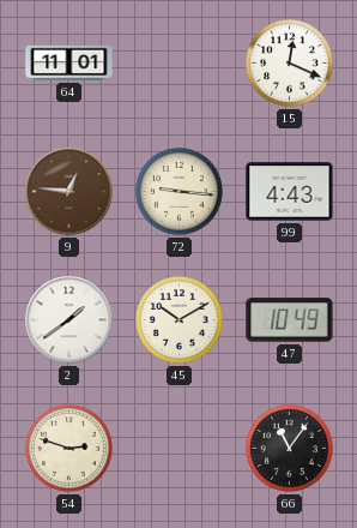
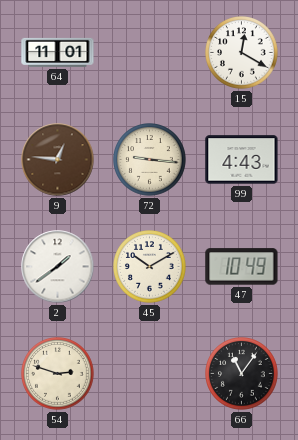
15: 12:19 -> 12:20
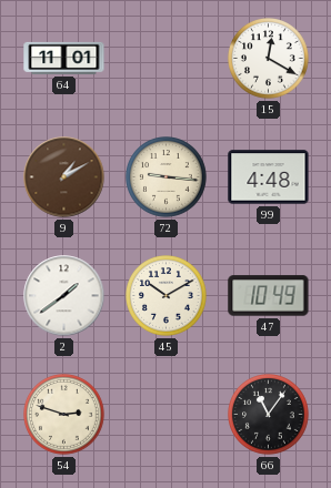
9: 12:46 -> 1:10
99: 4:43 -> 4:48
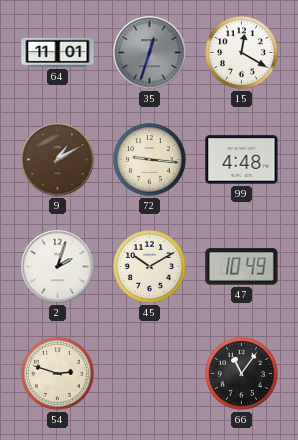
35: none -> 12:33
2: 1:39 -> 2:03
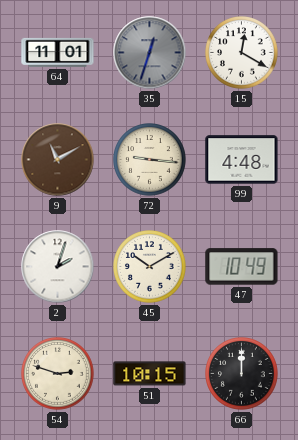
9: 1:10 -> 11:10
51: none -> 10:15
66: 11:06 -> 12:00
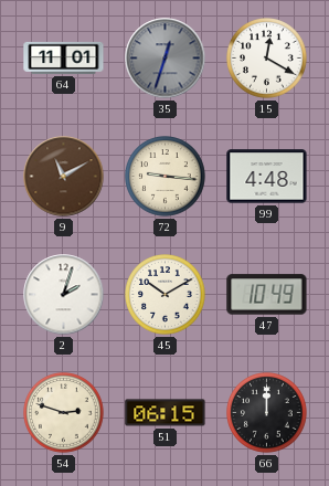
51: 10:15 -> 06:15
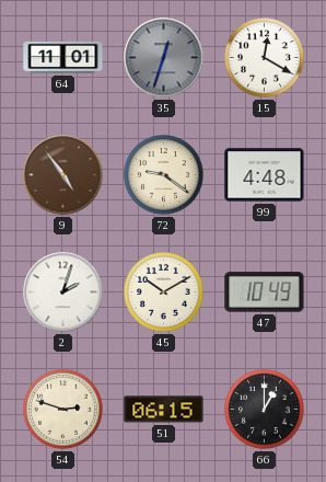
9: 11:10 -> 4:54
72: 9:16 -> 9:21
66: 12:00 -> 1:00
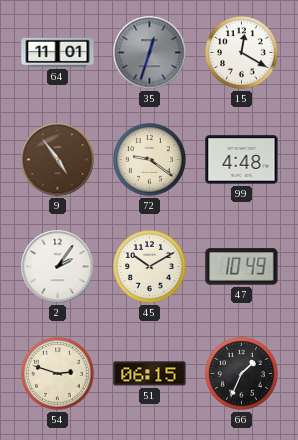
2: 2:03 -> 2:06
66: 1:00 -> 1:34
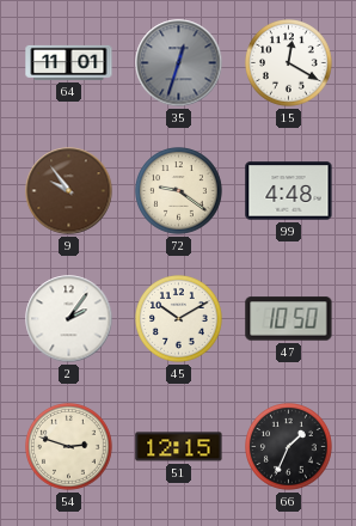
9: 4:54 -> 9:54
47: 10:49 -> 10:50
51: 06:15 -> 12:15
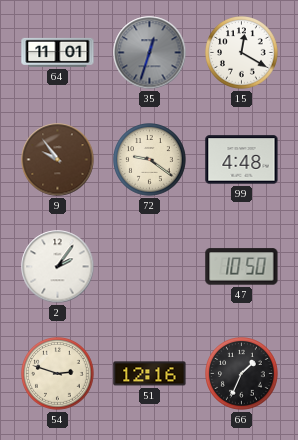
45: 10:10 -> none
51: 12:15 -> 12:16
